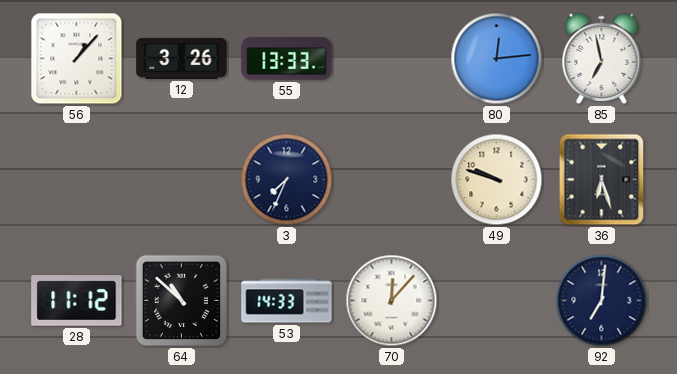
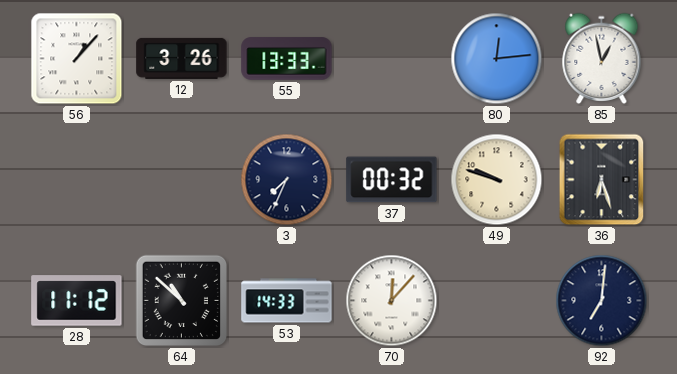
85: 6:58 -> 12:58
37: none -> 00:32
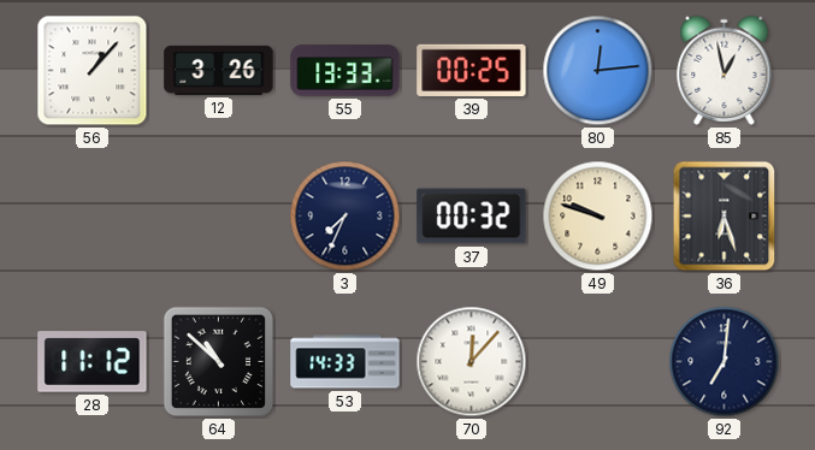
39: none -> 00:25
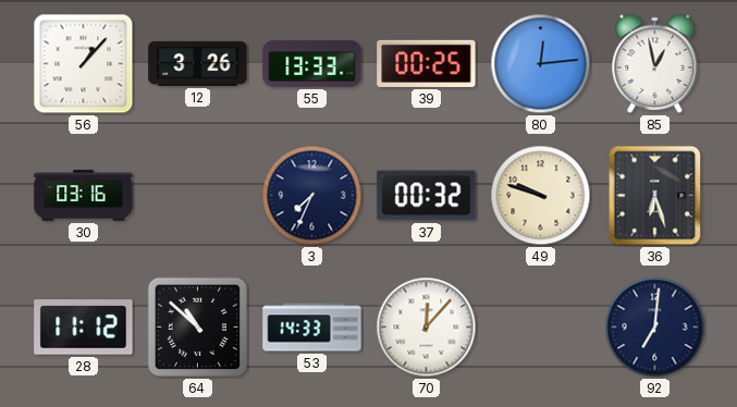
30: none -> 03:16
